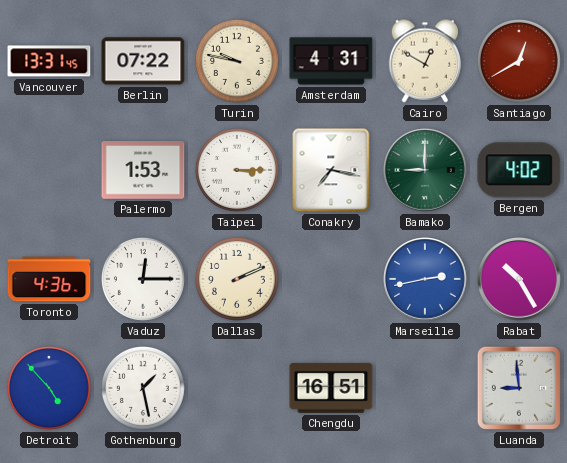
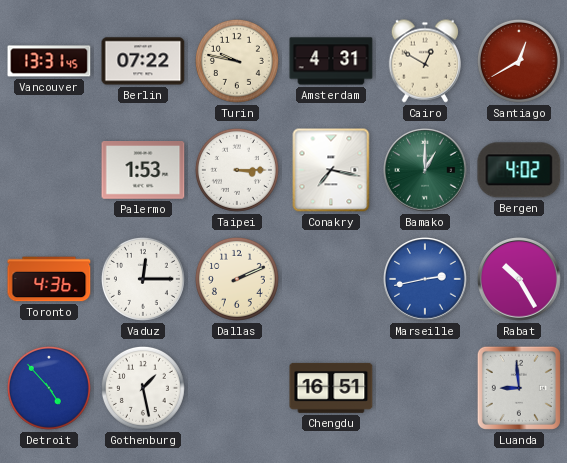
Bamako: 9:00 -> 1:00
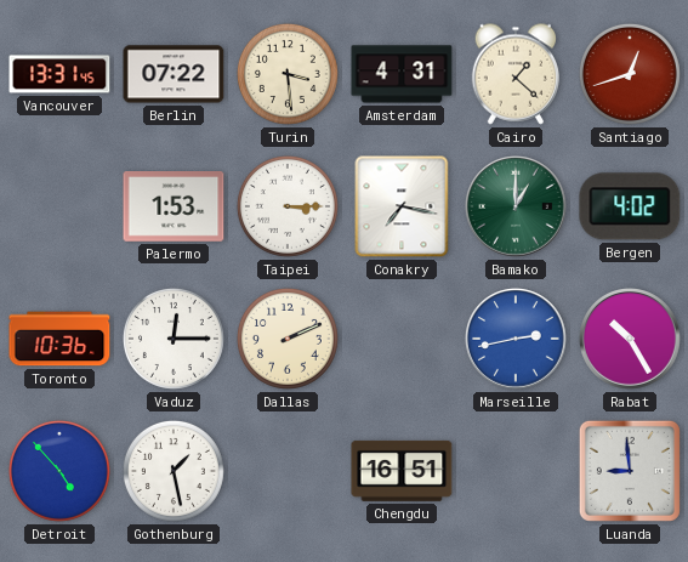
Turin: 9:47 -> 3:29
Cairo: 12:50 -> 1:22
Santiago: 12:40 -> 12:42
Toronto: 4:36 -> 10:36
